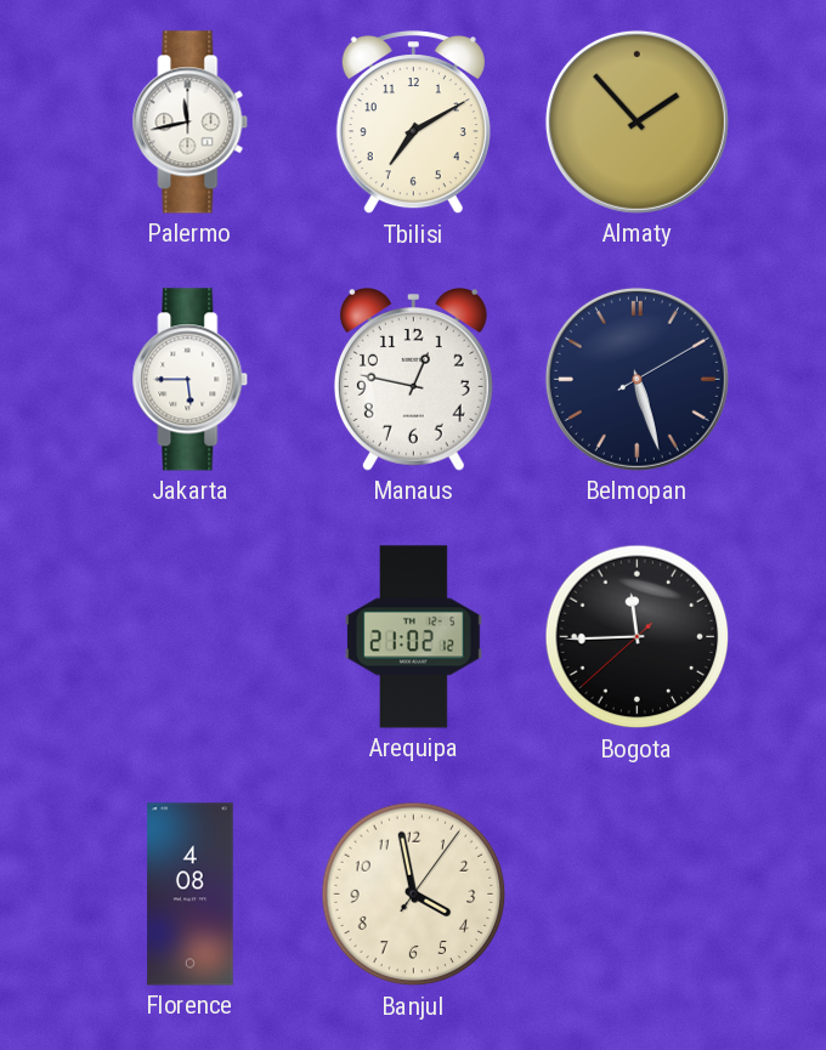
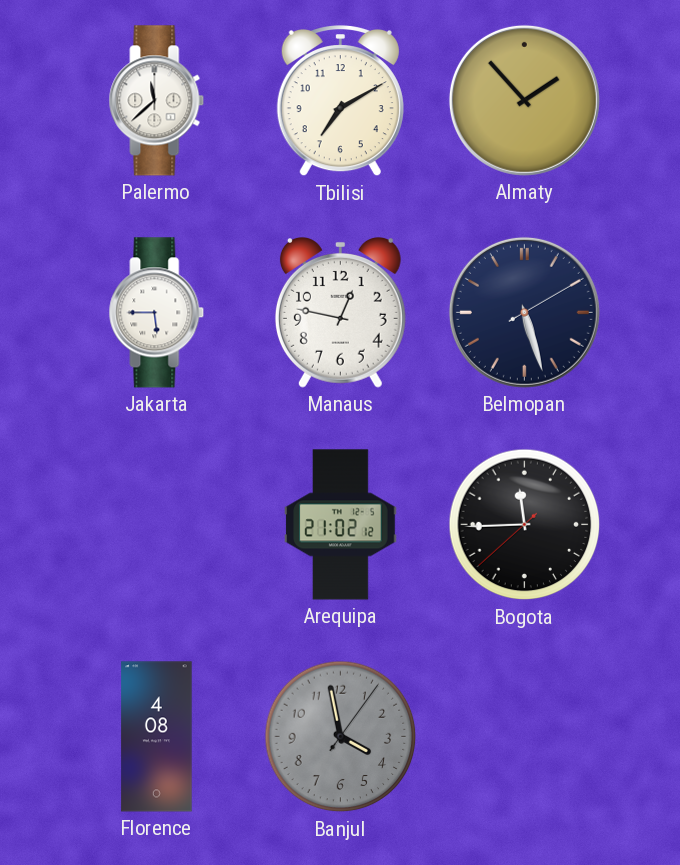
Palermo: 11:43 -> 11:38
Banjul dial: cream -> grey
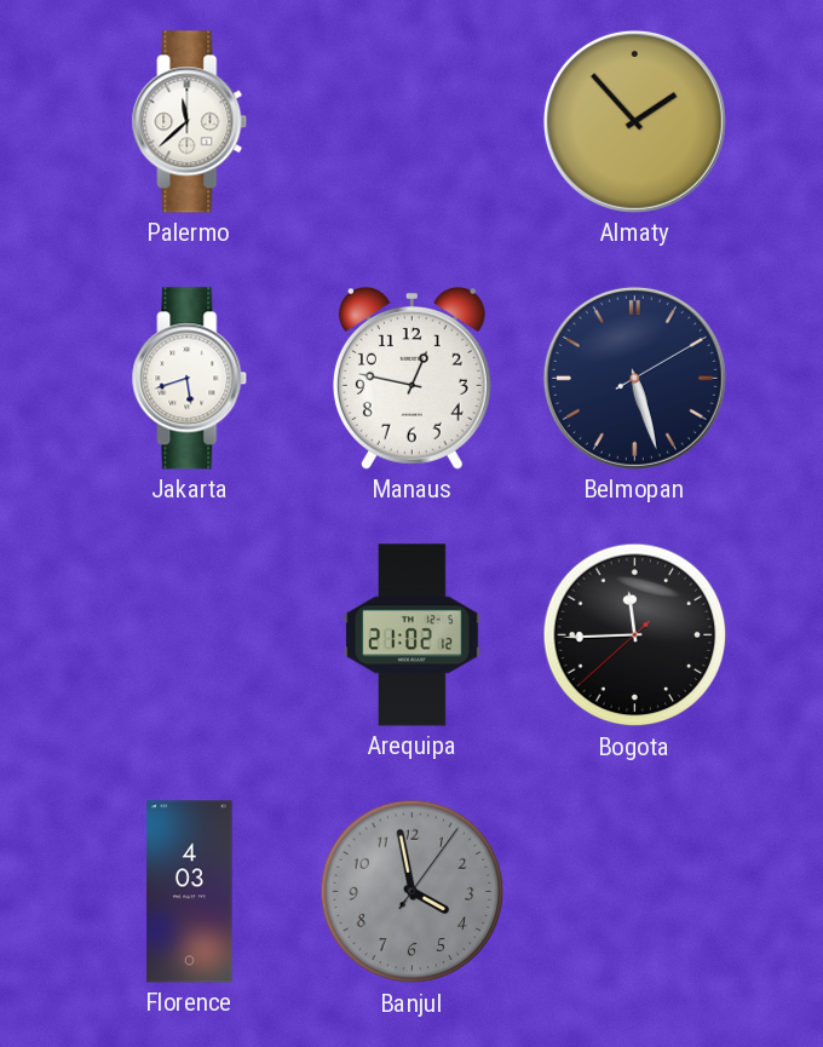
Tbilisi: 7:10 -> none
Jakarta: 5:45 -> 5:42
Florence: 4:08 -> 4:03
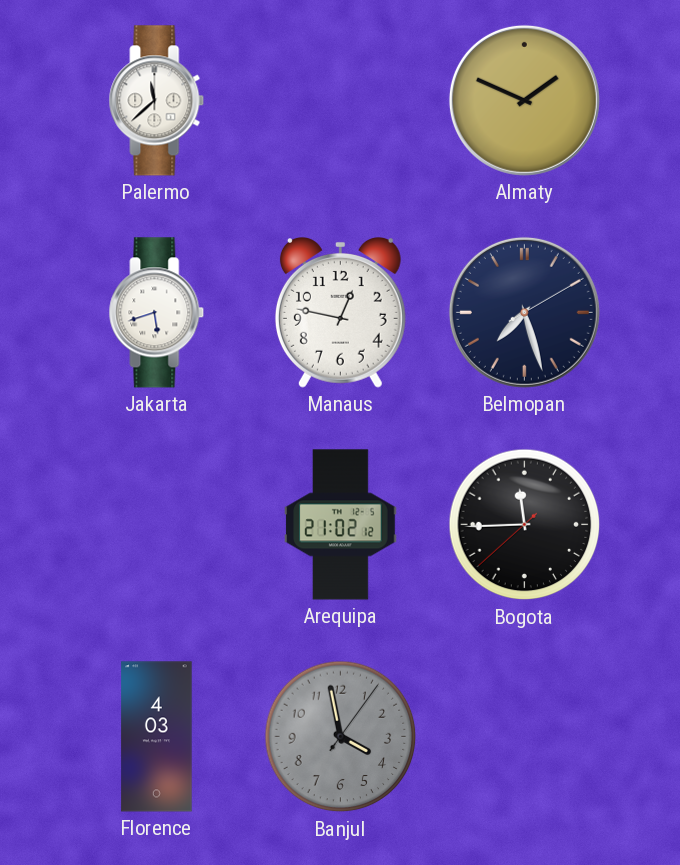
Almaty: 1:53 -> 1:49
Belmopan: 5:27 -> 7:27
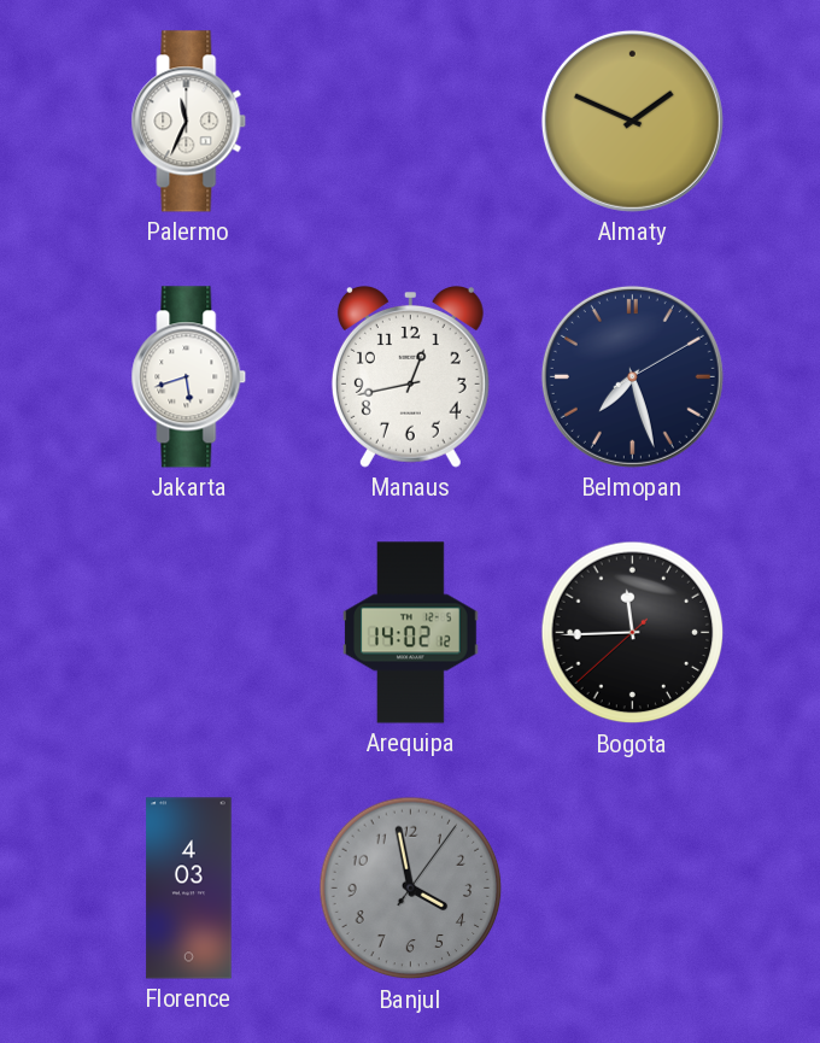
Palermo: 11:38 -> 11:34
Manaus: 12:47 -> 12:43
Arequipa: 21:02 -> 14:02
